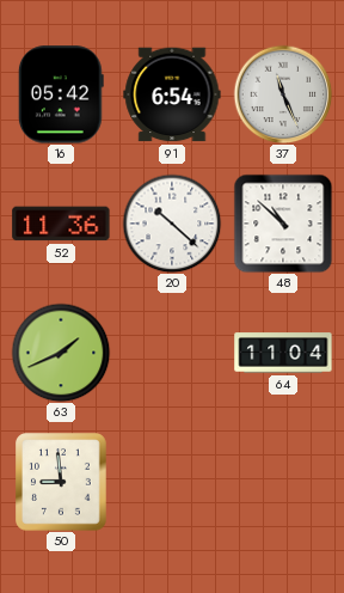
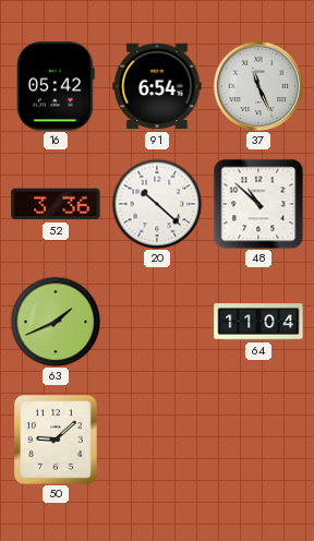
52: 11:36 -> 3:36
50: 8:59 -> 9:08
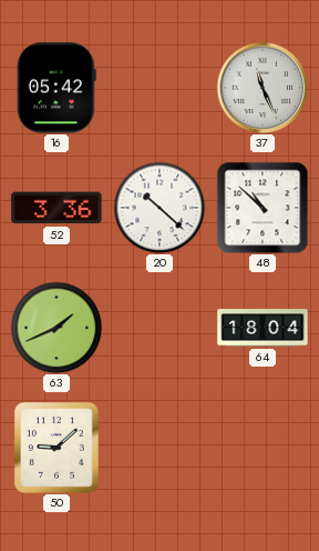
91: 6:54 -> none
64: 11:04 -> 18:04
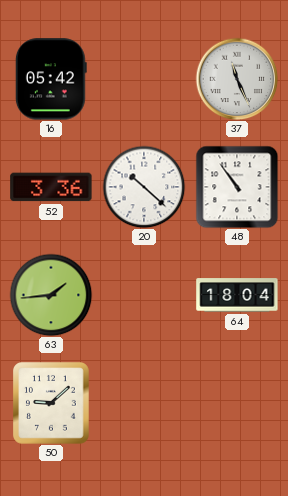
48: 10:52 -> 10:54
63: 1:41 -> 1:44
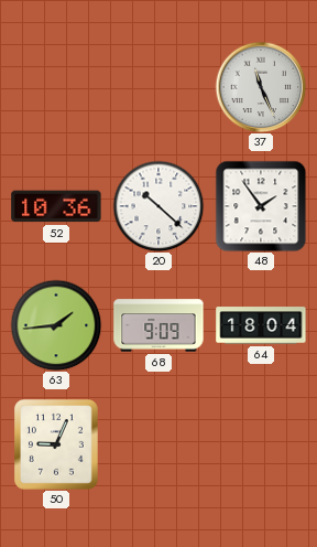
16: 05:42 -> none
52: 3:36 -> 10:36
48: 10:54 -> 1:54
68: none -> 9:09
50: 9:08 -> 9:04
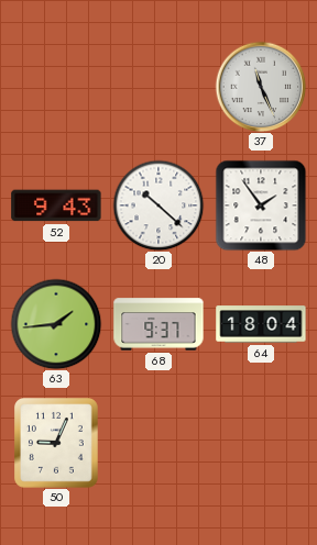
52: 10:36 -> 9:43
68: 9:09 -> 9:37
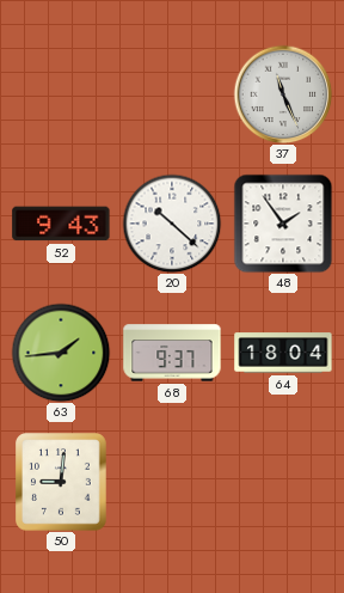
50: 9:04 -> 9:01
